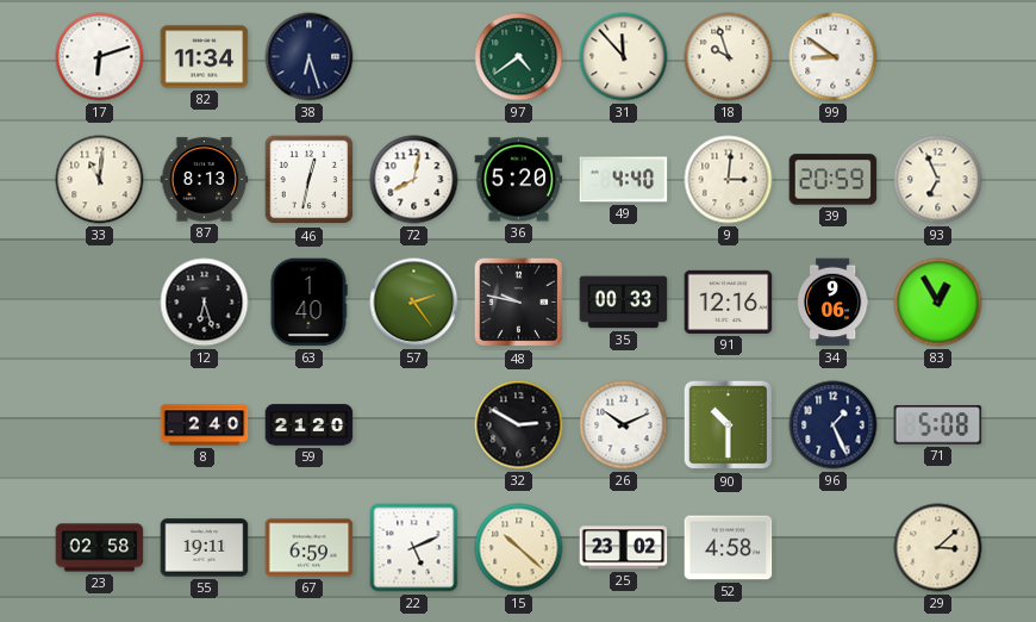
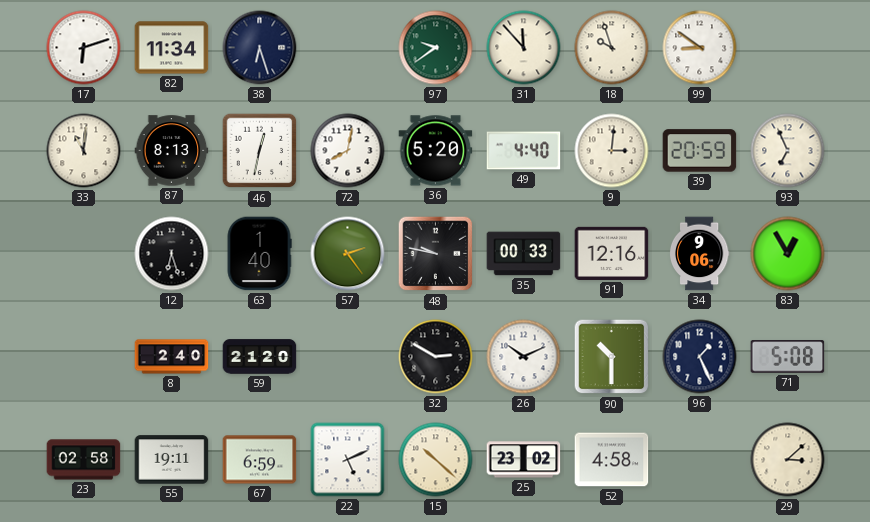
97: 4:39 -> 9:39
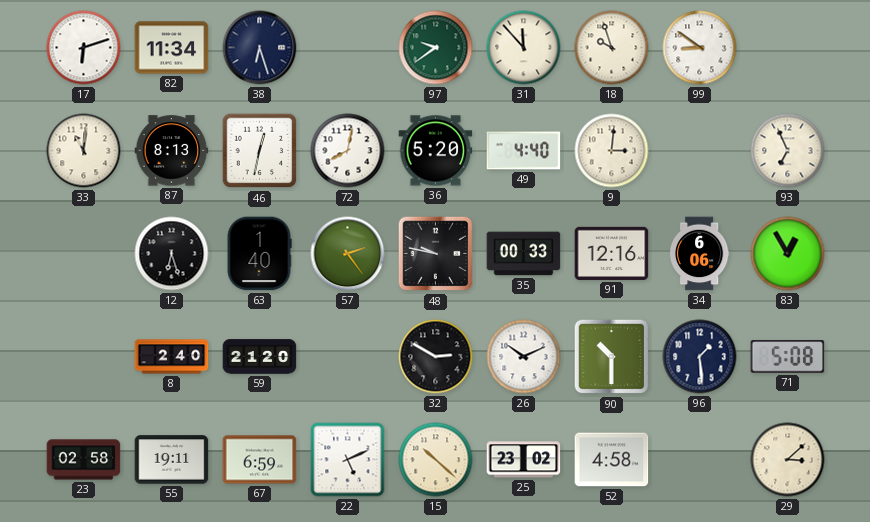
39: 20:59 -> none
34: 9:06 -> 6:06
96: 1:26 -> 1:29
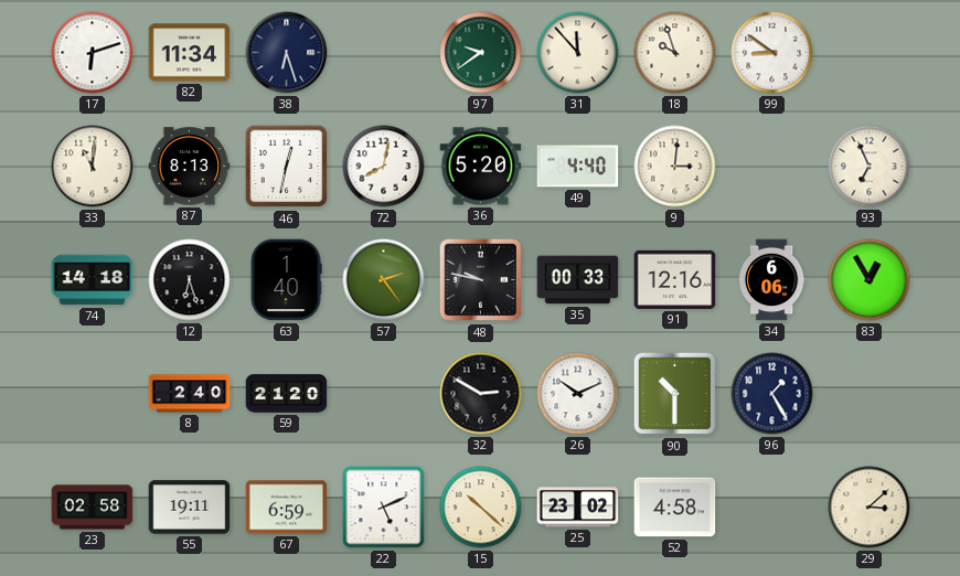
74: none -> 14:18
96: 1:29 -> 1:25
71: 5:08 -> none
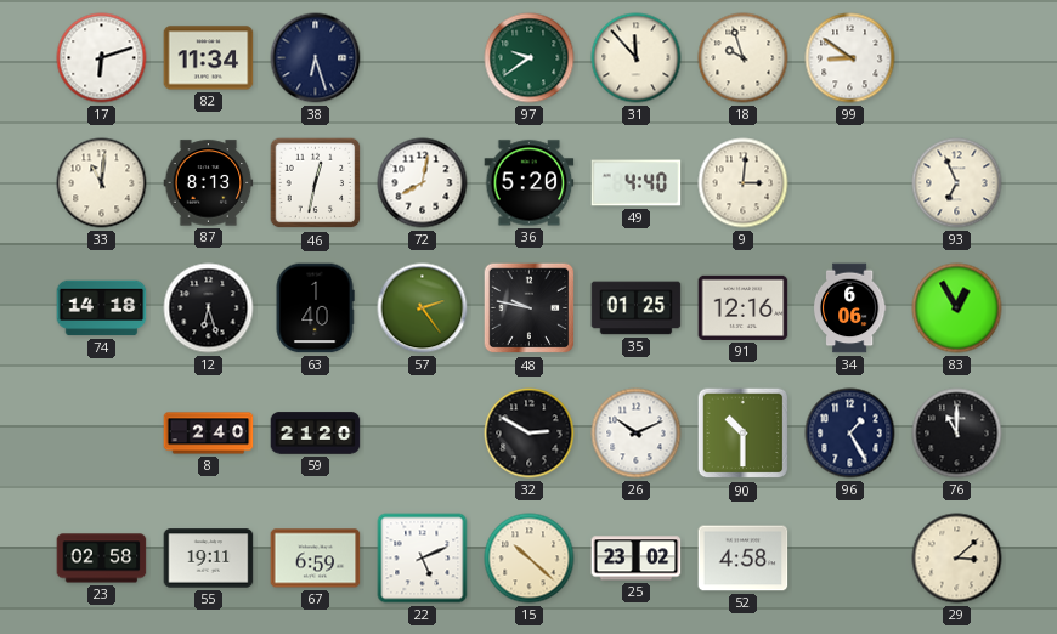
35: 00:33 -> 01:25
76: none -> 11:00
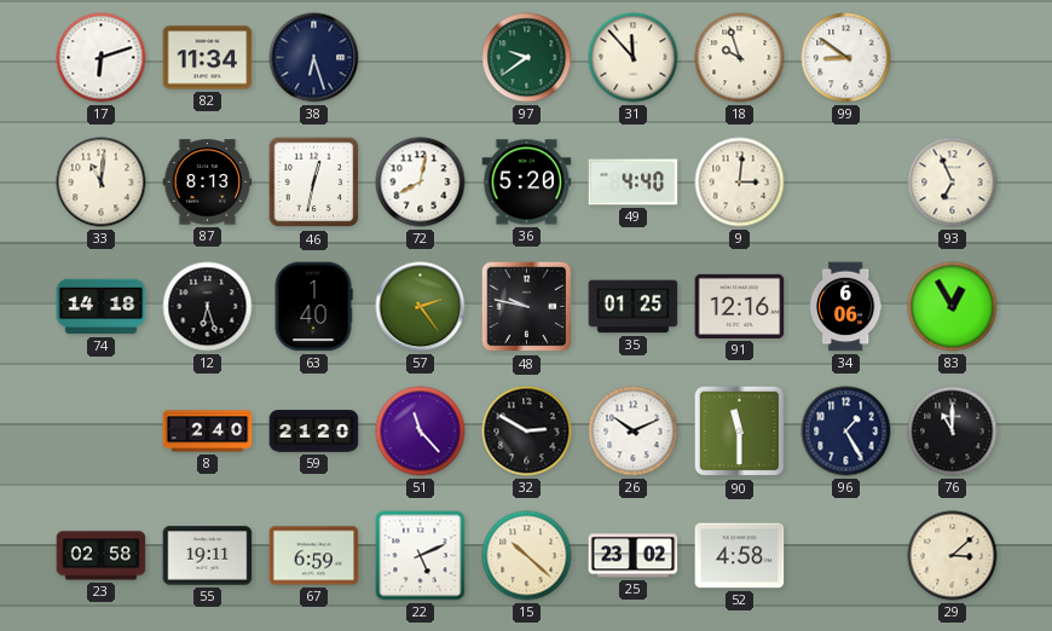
51: none -> 11:23
90: 10:30 -> 11:30
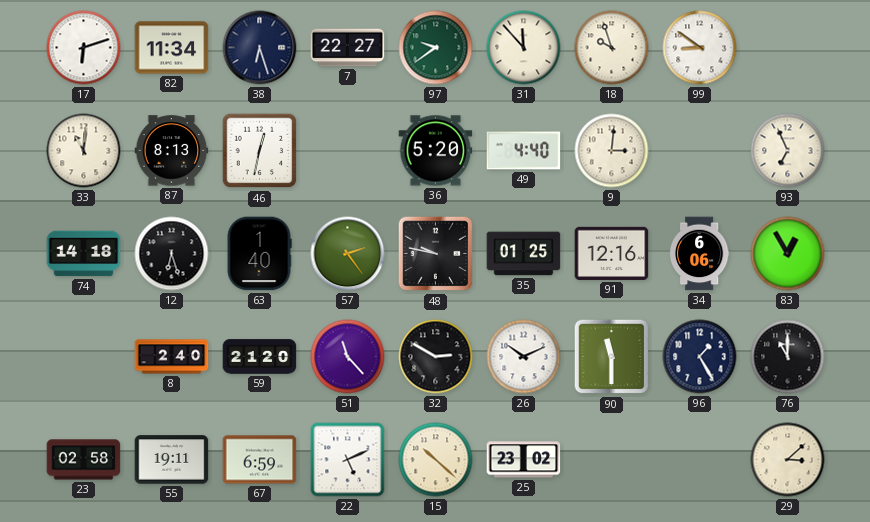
7: none -> 22:27
72: 8:02 -> none
52: 4:58 -> none
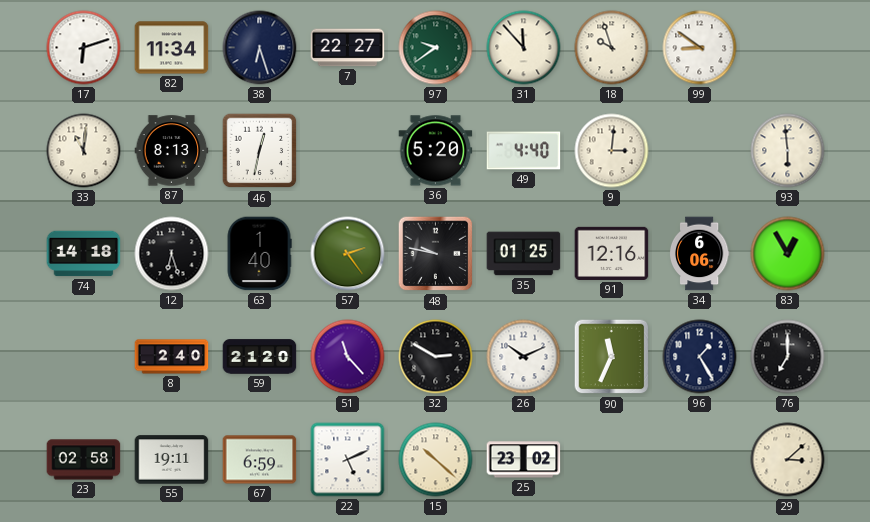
93: 6:56 -> 5:59
90: 11:30 -> 11:34
76: 11:00 -> 7:00
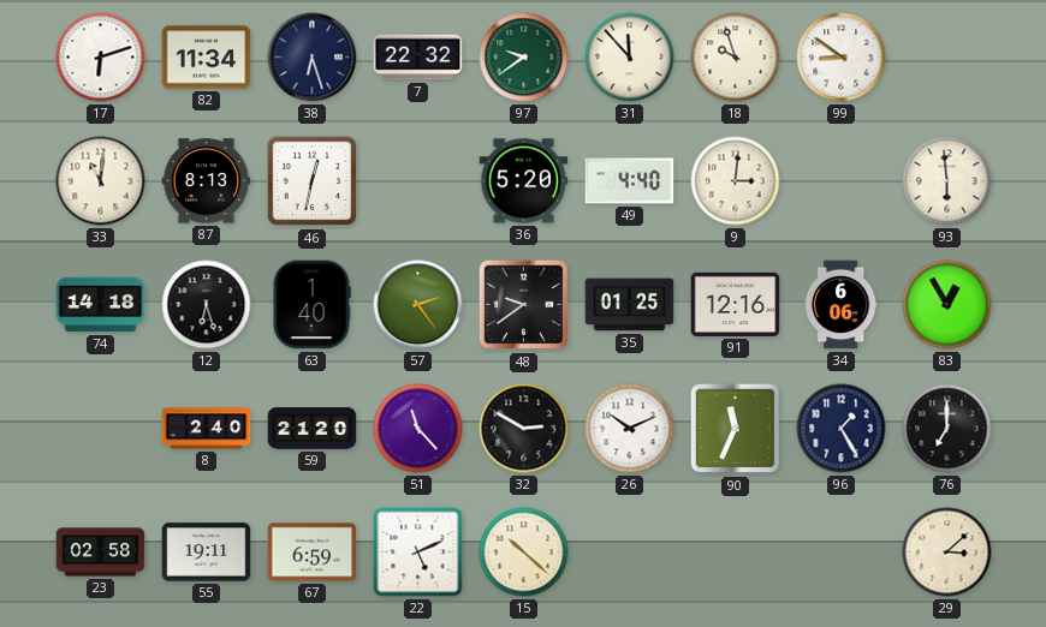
7: 22:27 -> 22:32
48: 9:47 -> 9:39
25: 23:02 -> none
